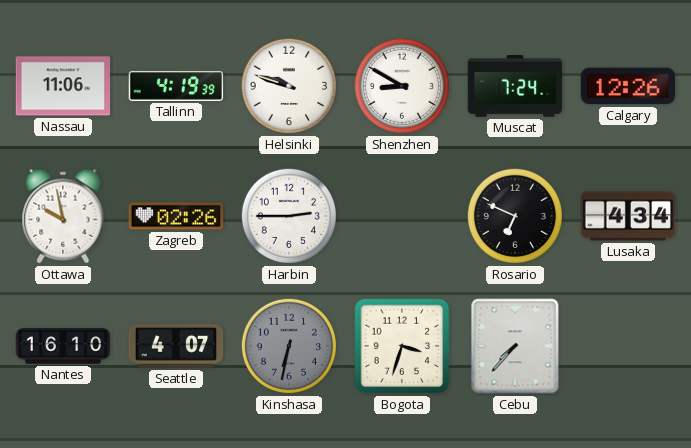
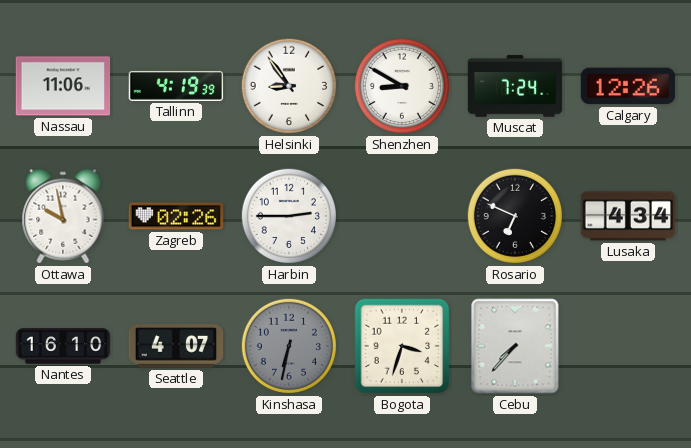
Helsinki: 9:48 -> 8:54
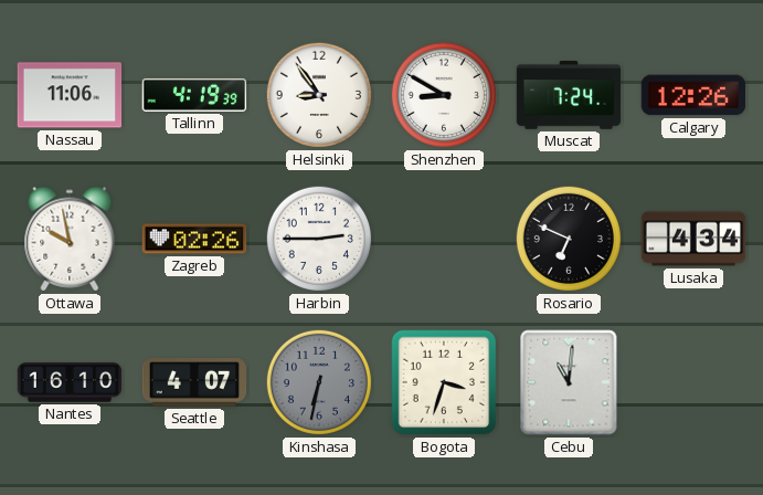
Cebu: 7:37 -> 11:01
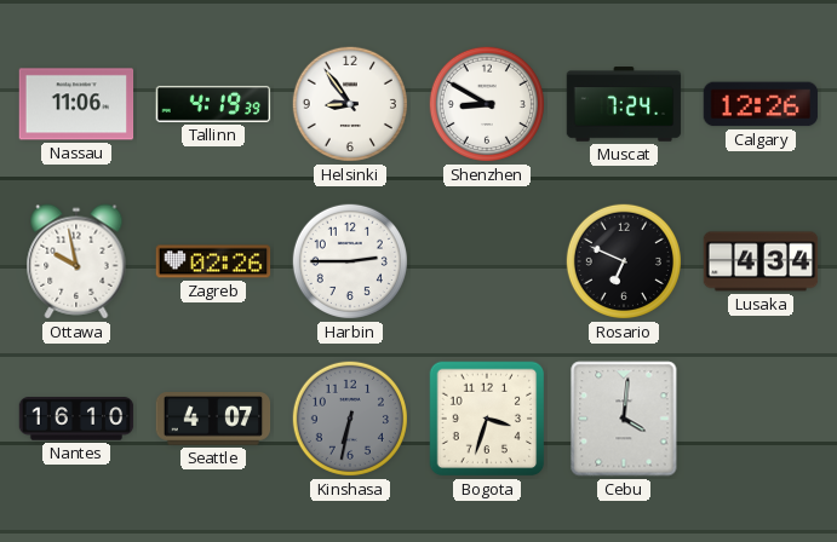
Cebu: 11:01 -> 4:01
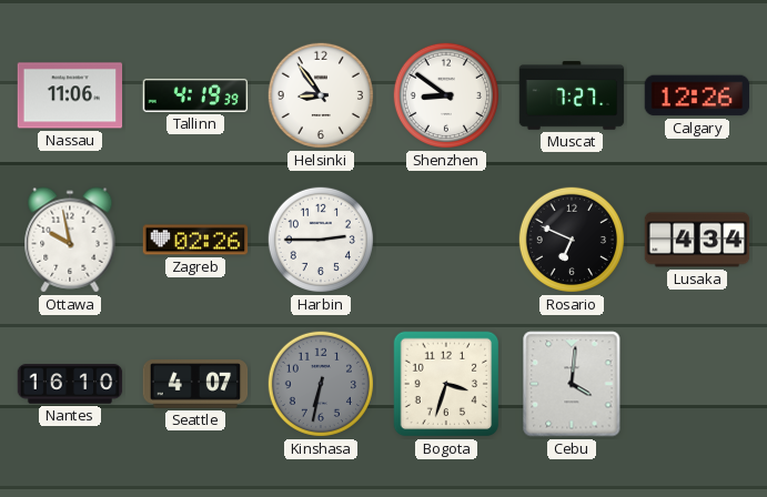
Shenzhen: 8:50 -> 8:51
Muscat: 7:24 -> 7:27
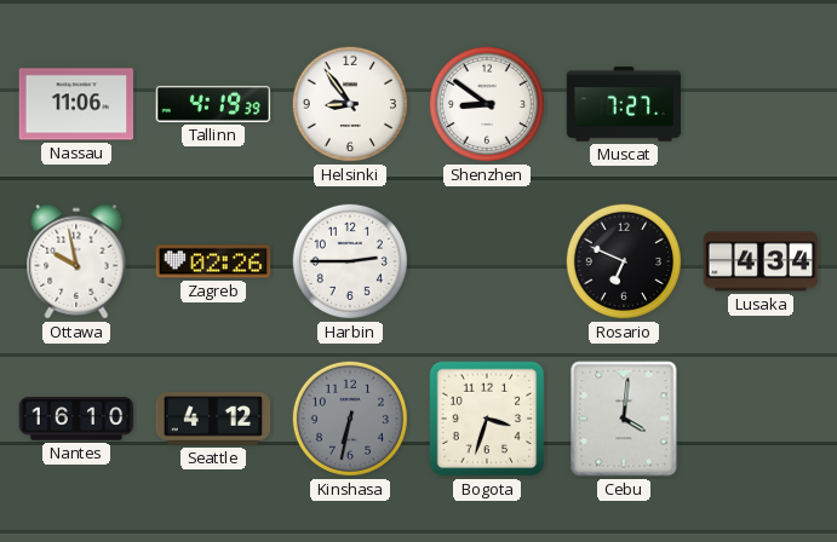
Calgary: 12:26 -> none
Seattle: 4:07 -> 4:12
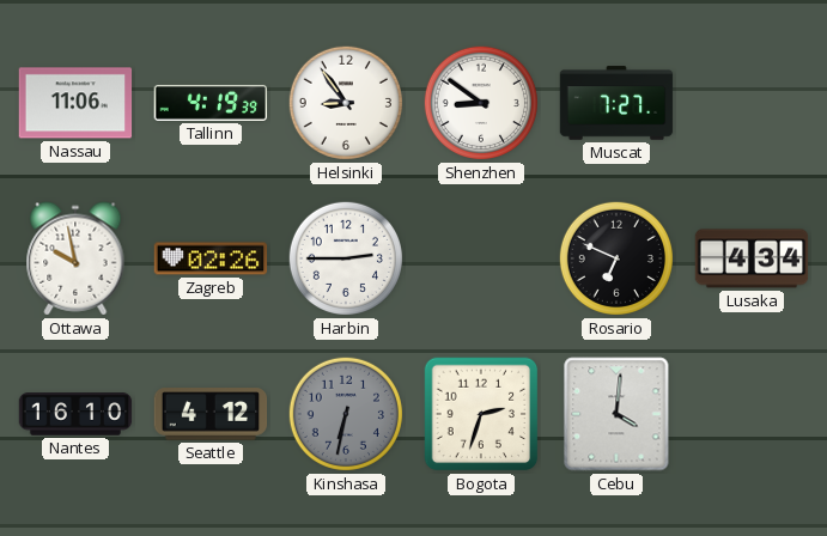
Bogota: 3:33 -> 2:33
